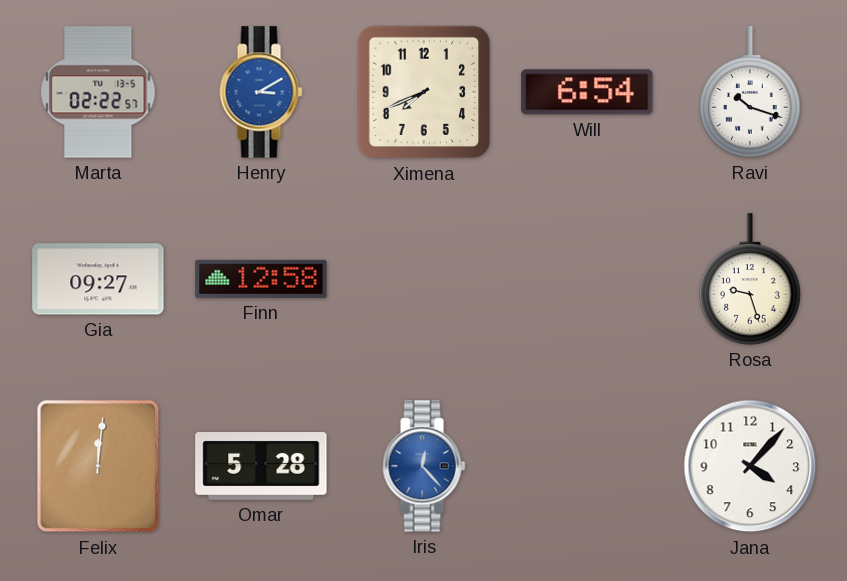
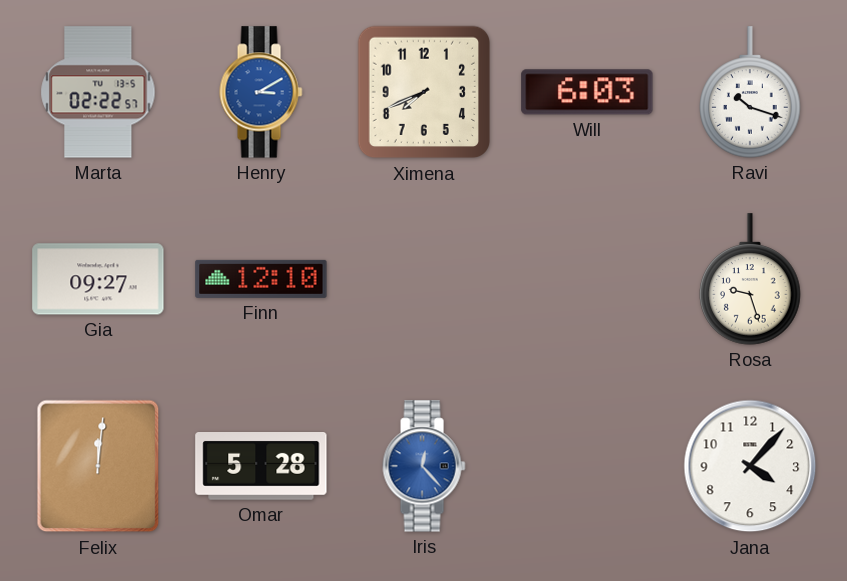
Will: 6:54 -> 6:03
Finn: 12:58 -> 12:10
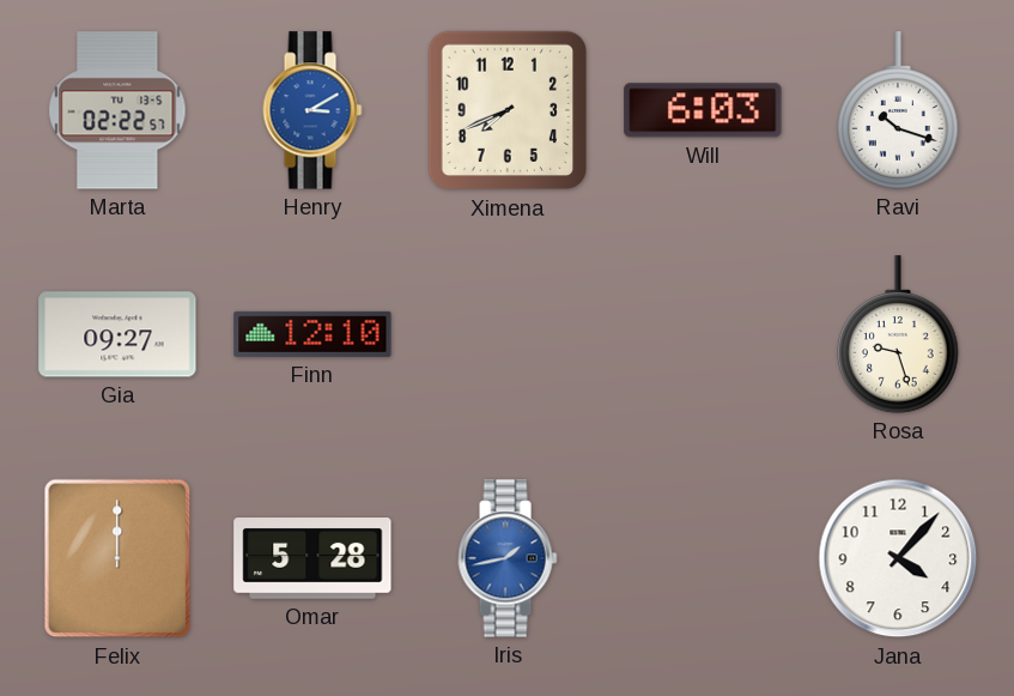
Felix: 12:01 -> 12:00
Iris: 12:23 -> 1:43
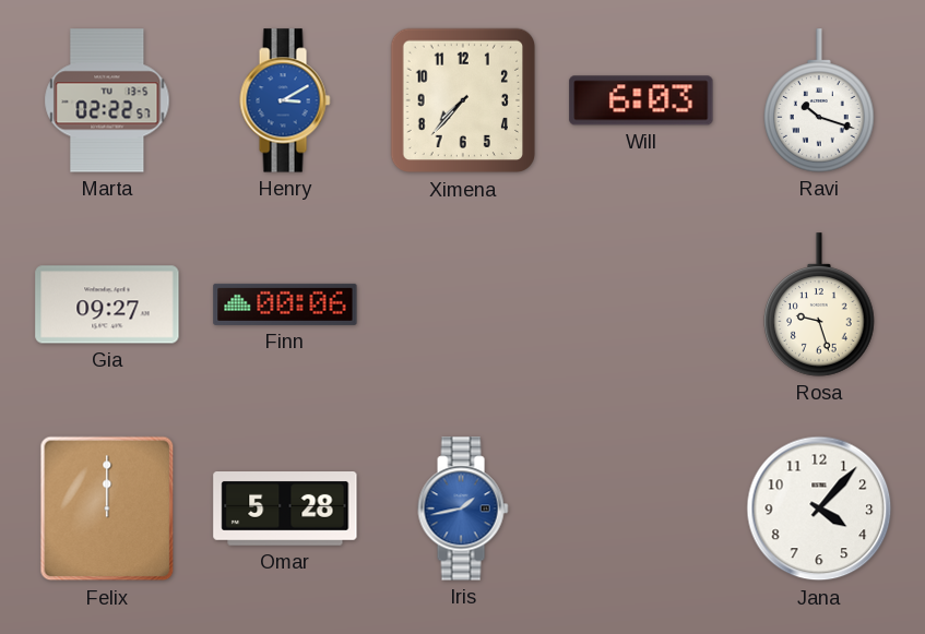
Ximena: 7:41 -> 7:37
Finn: 12:10 -> 00:06
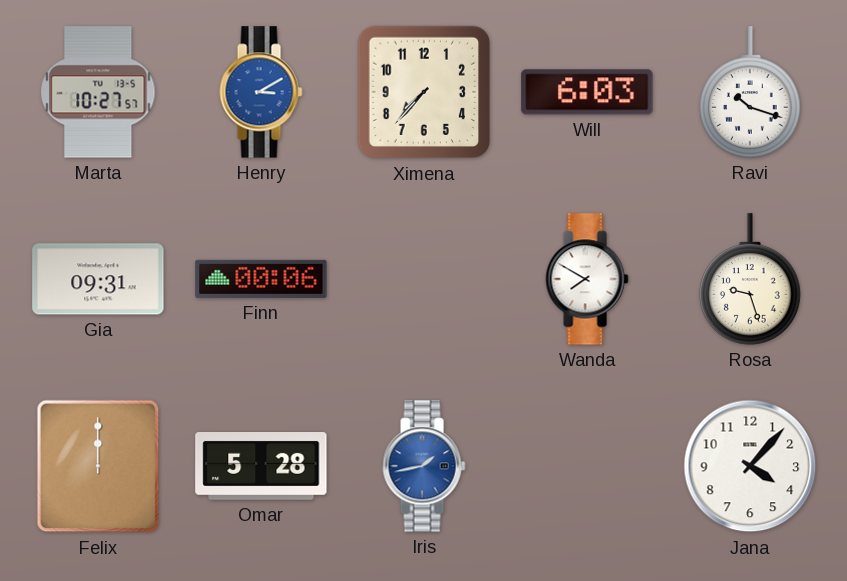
Marta: 02:22 -> 10:27
Gia: 09:27 -> 09:31
Wanda: none -> 7:50
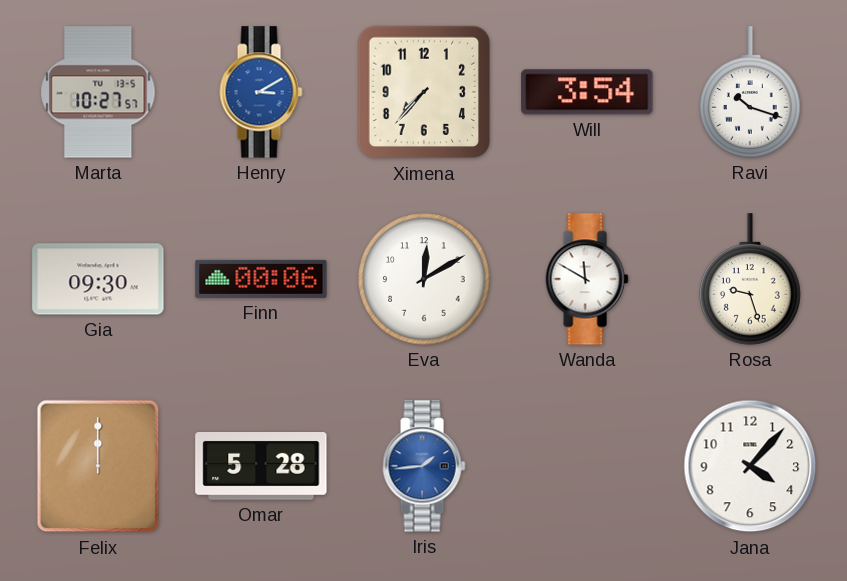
Will: 6:03 -> 3:54
Gia: 09:31 -> 09:30
Eva: none -> 12:10
Wanda: 7:50 -> 11:50
Iris: 1:43 -> 1:44
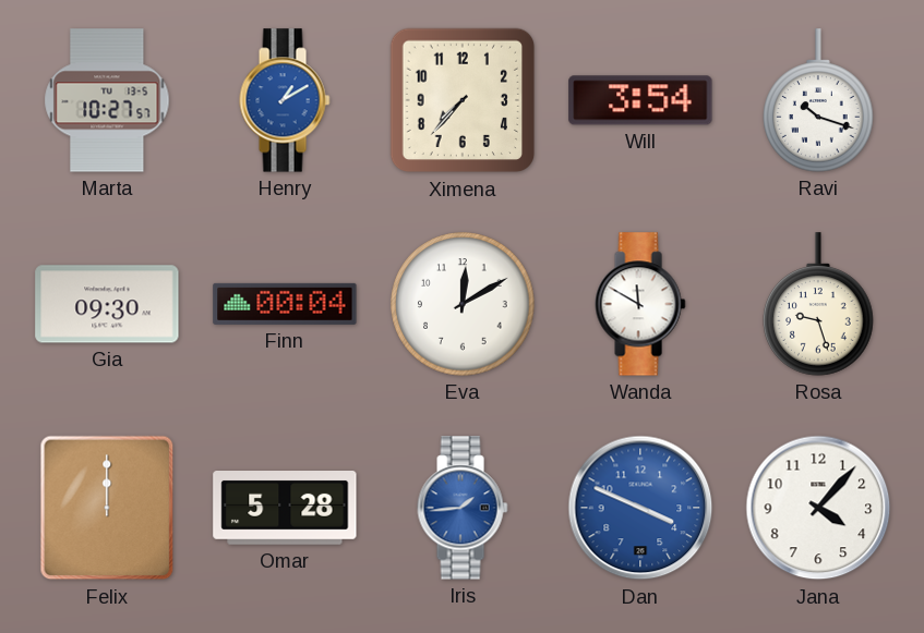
Henry: 3:10 -> 1:10
Finn: 00:06 -> 00:04
Dan: none -> 3:49
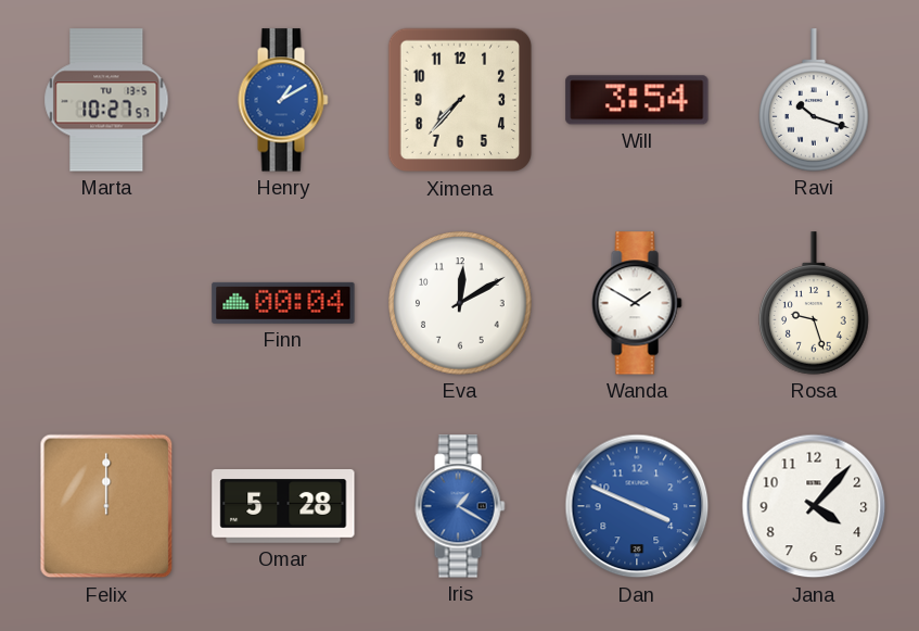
Gia: 09:30 -> none
Wanda: 11:50 -> 1:50
Iris: 1:44 -> 1:20
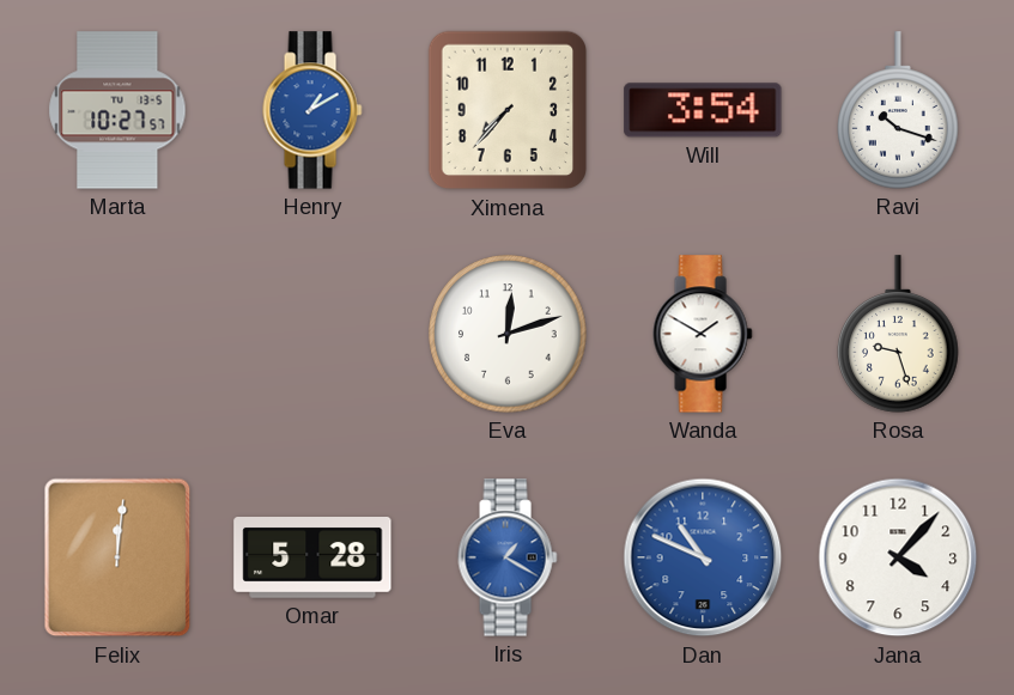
Finn: 00:04 -> none
Eva: 12:10 -> 12:12
Felix: 12:00 -> 12:01
Dan: 3:49 -> 10:49
